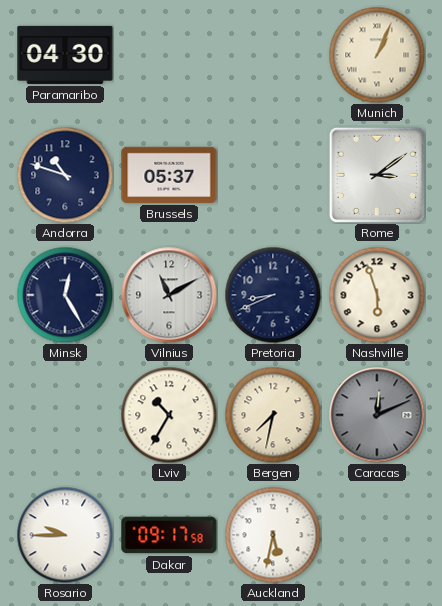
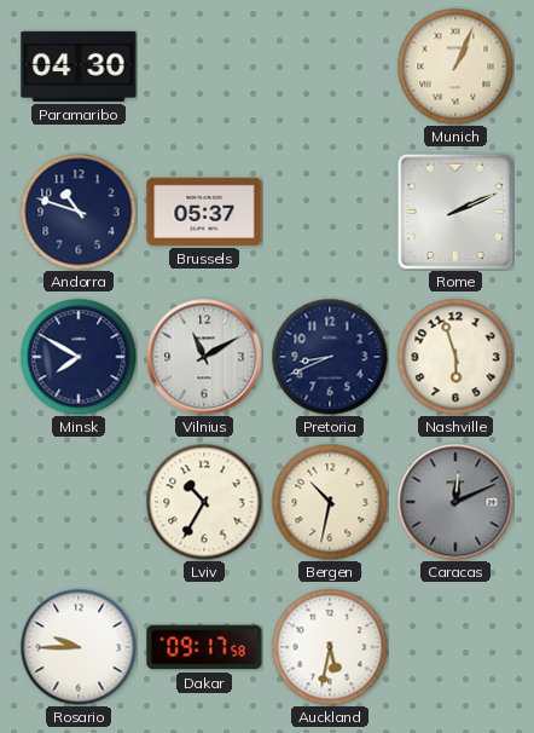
Rome: 3:09 -> 2:11
Minsk: 12:25 -> 7:50
Bergen: 7:32 -> 10:32
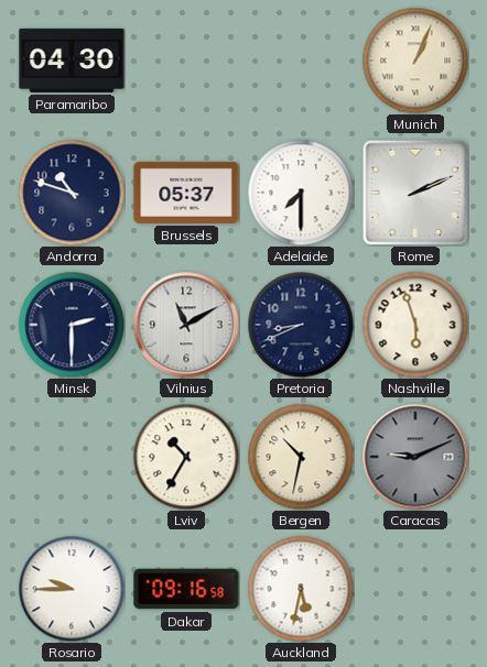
Adelaide: none -> 7:30
Minsk: 7:50 -> 2:30
Caracas: 12:11 -> 9:11
Dakar: 09:17 -> 09:16
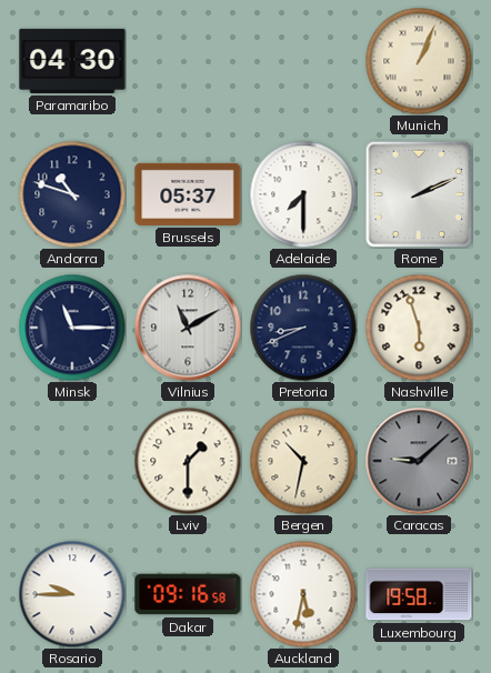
Minsk: 2:30 -> 11:15
Lviv: 10:35 -> 1:30
Caracas: 9:11 -> 9:08
Luxembourg: none -> 19:58
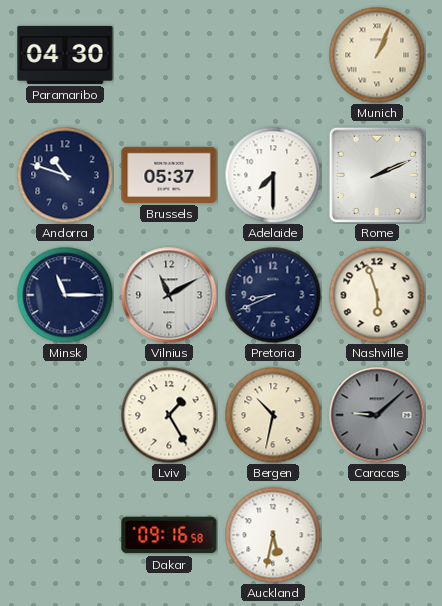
Lviv: 1:30 -> 1:25
Rosario: 9:45 -> none
Luxembourg: 19:58 -> none
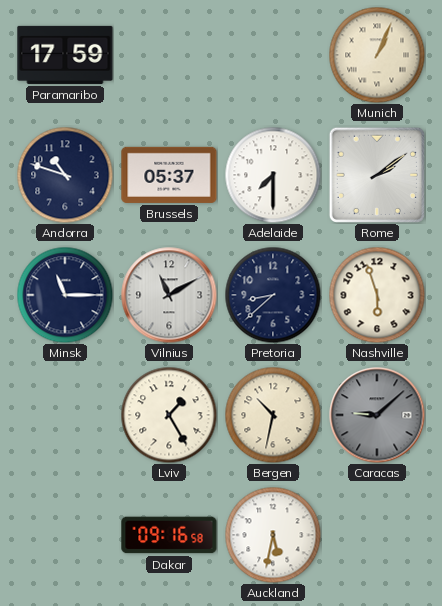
Paramaribo: 04:30 -> 17:59
Rome: 2:11 -> 2:09
Pretoria: 8:41 -> 8:38
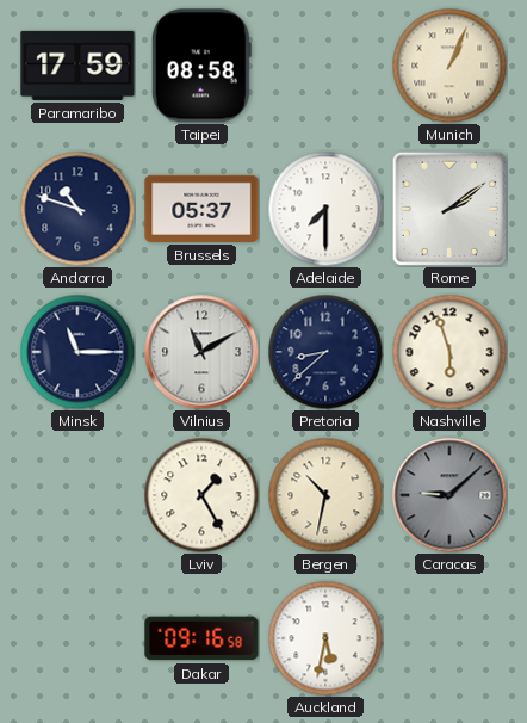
Taipei: none -> 08:58
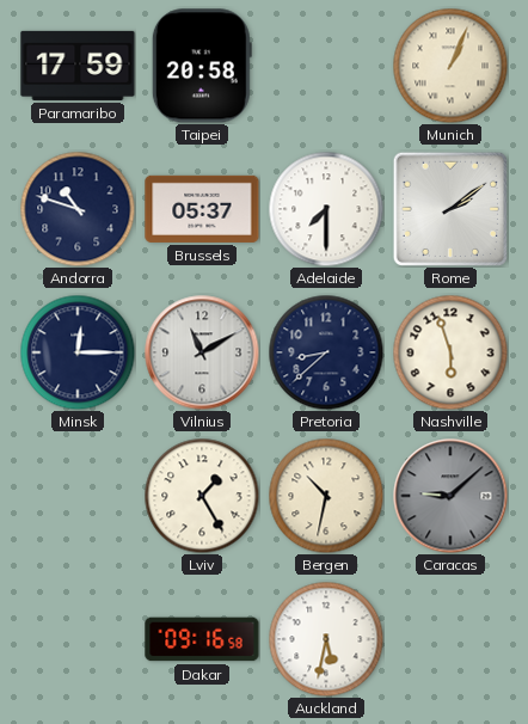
Taipei: 08:58 -> 20:58
Minsk: 11:15 -> 12:15
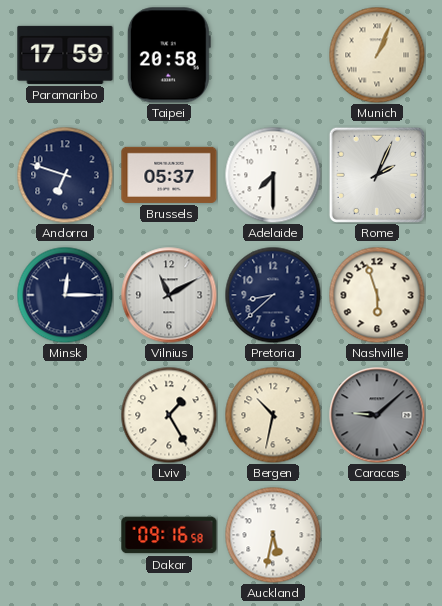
Andorra: 10:48 -> 6:48
Rome: 2:09 -> 2:04
